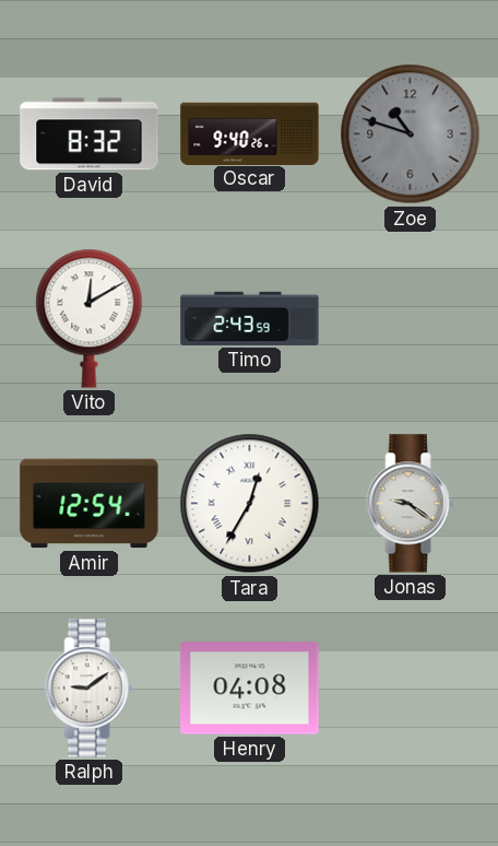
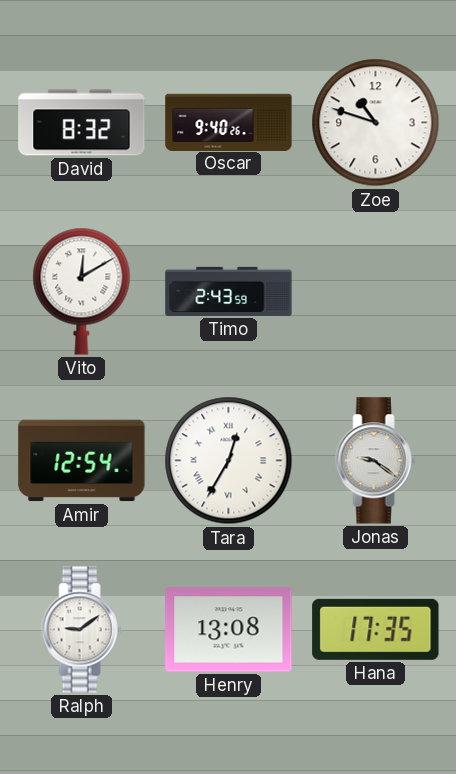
Zoe dial: grey -> white
Henry: 04:08 -> 13:08
Hana: none -> 17:35
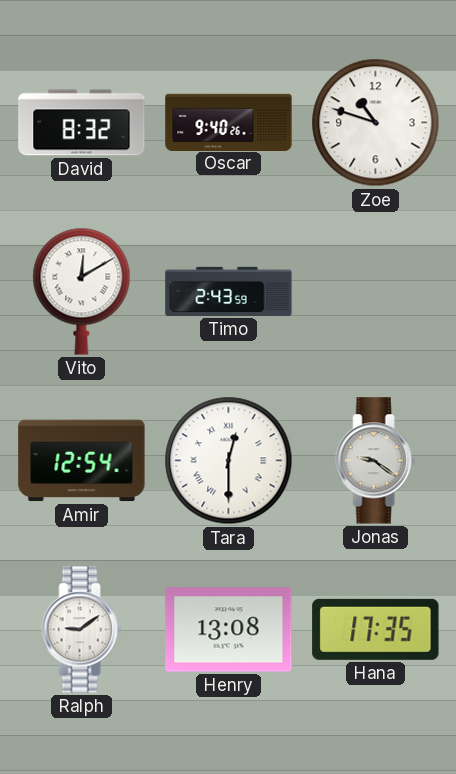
Tara: 12:35 -> 12:30
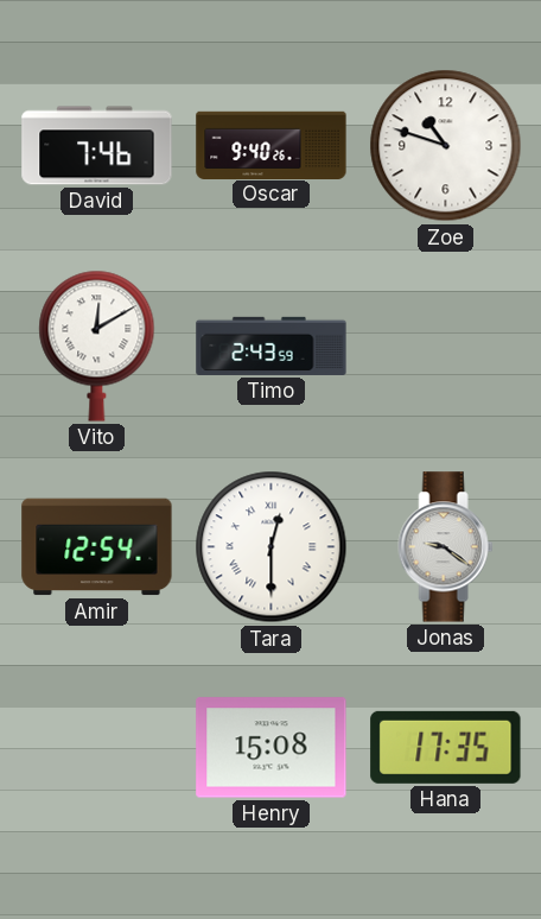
David: 8:32 -> 7:46
Ralph: 9:09 -> none
Henry: 13:08 -> 15:08
